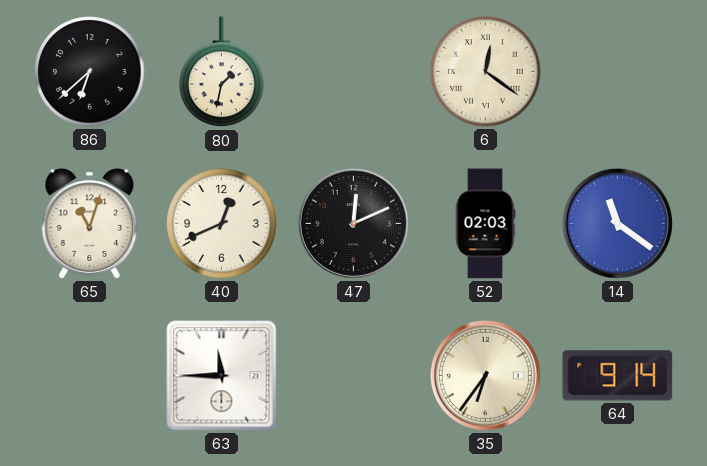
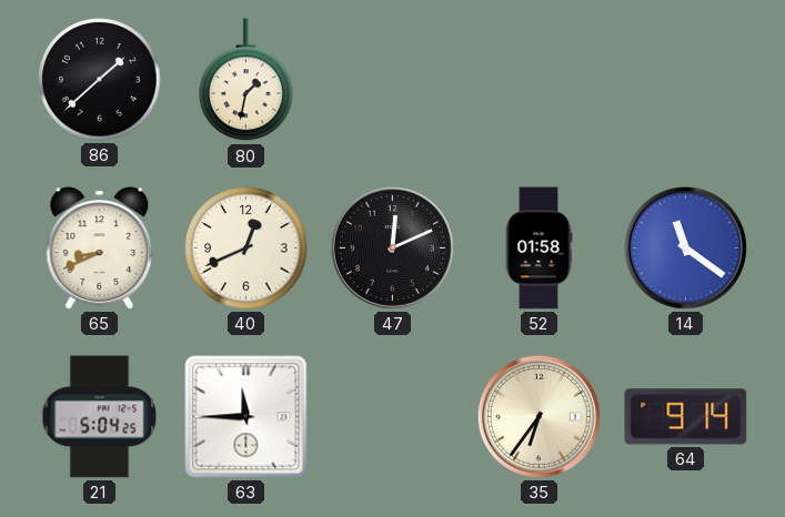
86: 6:38 -> 1:38
6: 12:21 -> none
65: 11:03 -> 8:41
52: 02:03 -> 01:58
21: none -> 5:04
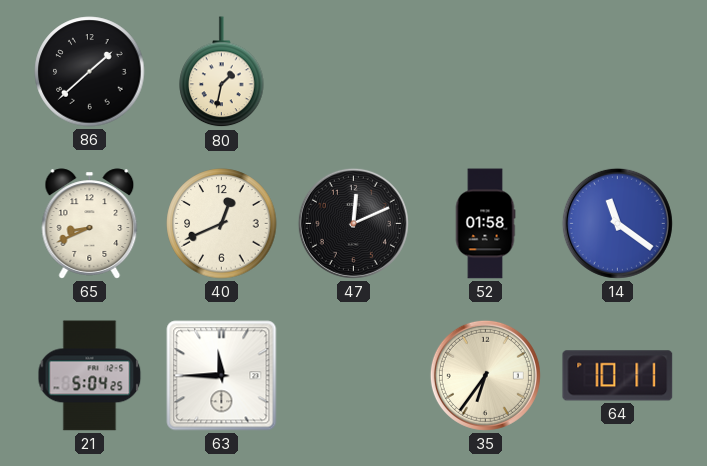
64: 9:14 -> 10:11
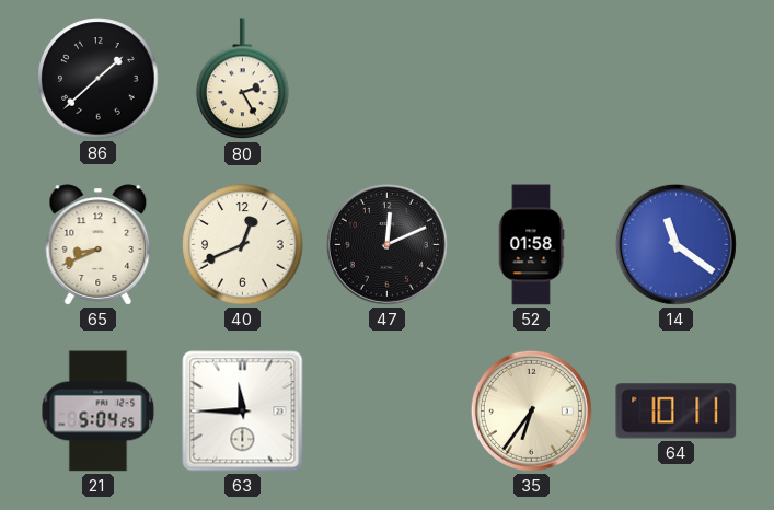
80: 1:32 -> 2:25
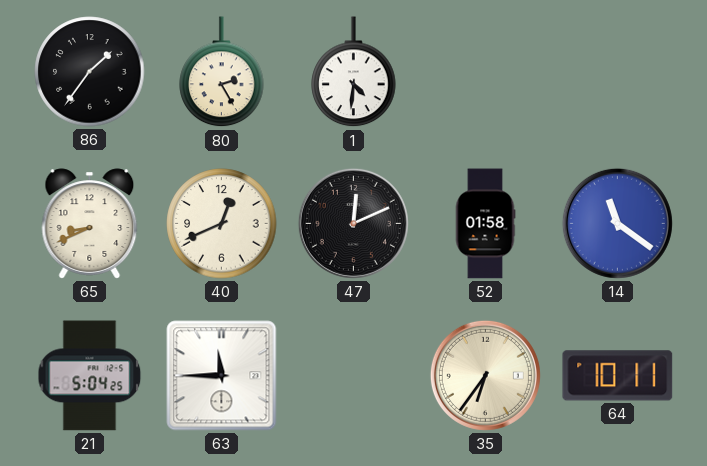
86: 1:38 -> 1:36
1: none -> 4:31
